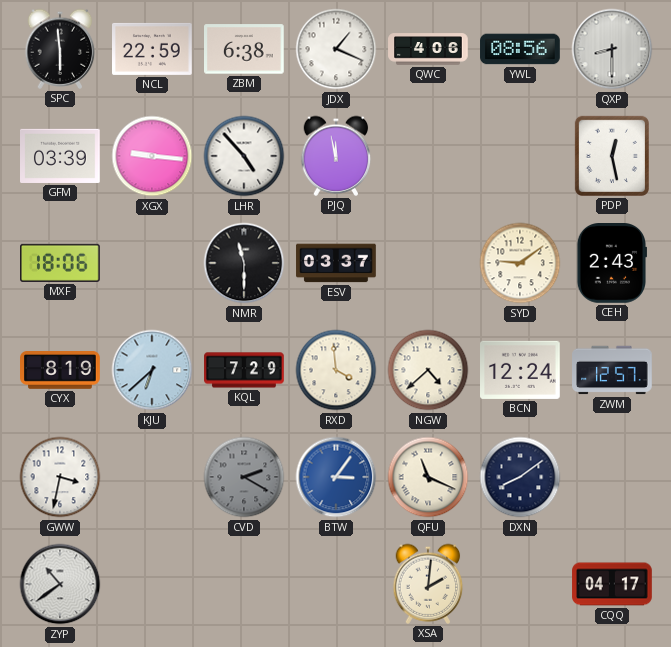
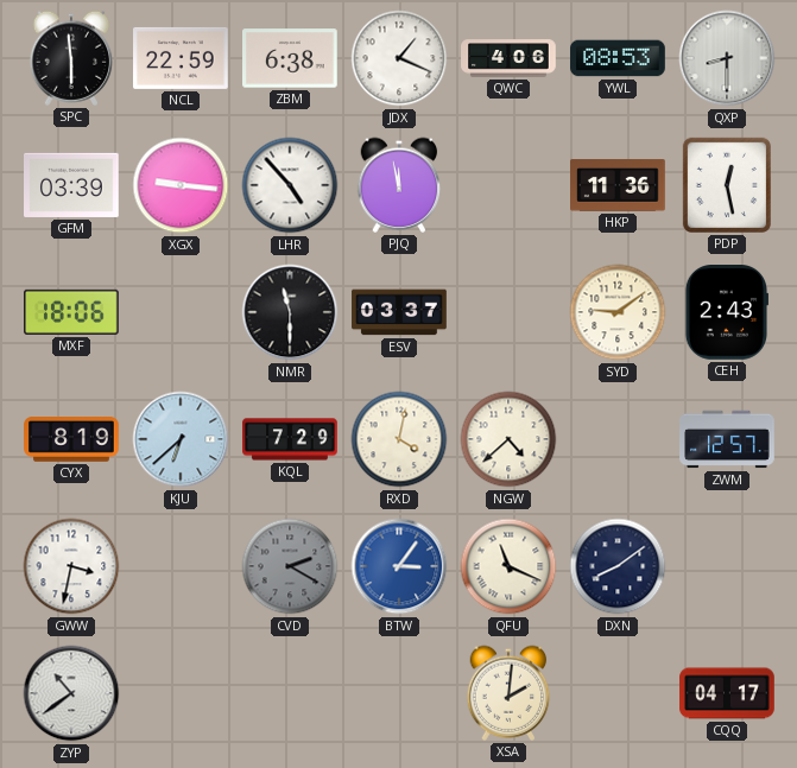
YWL: 08:56 -> 08:53
HKP: none -> 11:36
RXD: 3:59 -> 4:02
BCN: 12:24 -> none
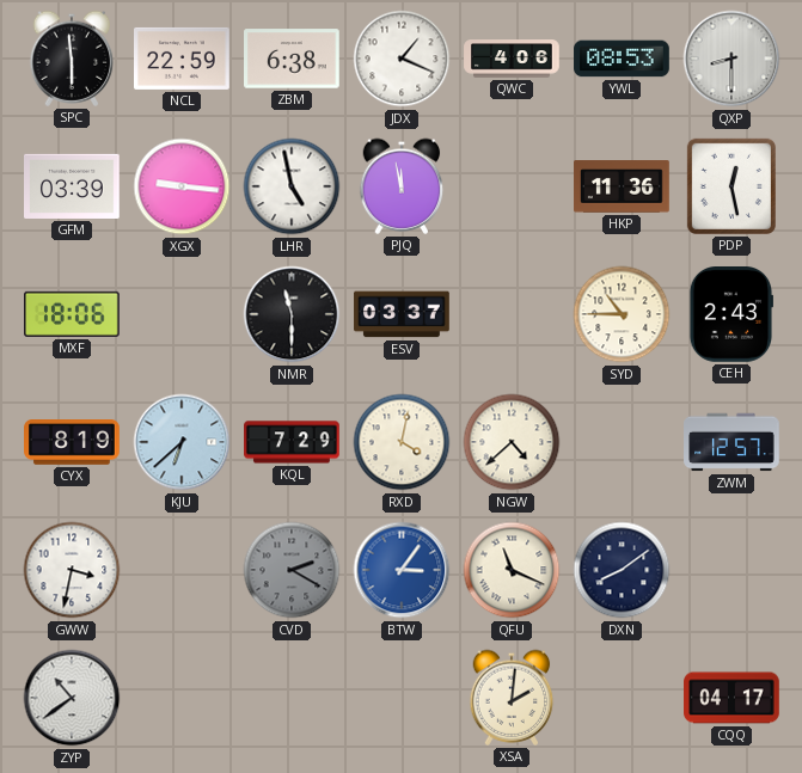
LHR: 4:53 -> 4:58
SYD: 9:09 -> 10:45
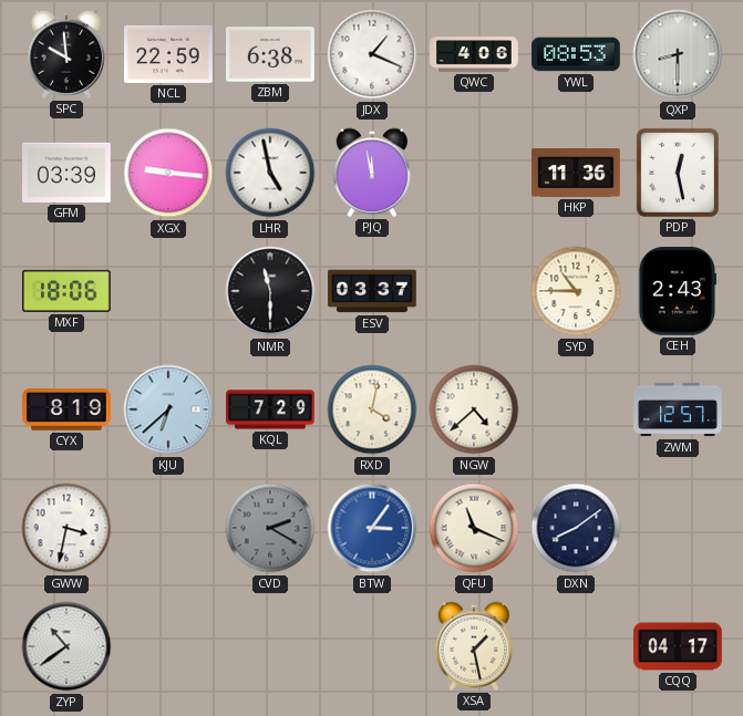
SPC: 5:59 -> 9:59
XSA: 2:01 -> 1:28
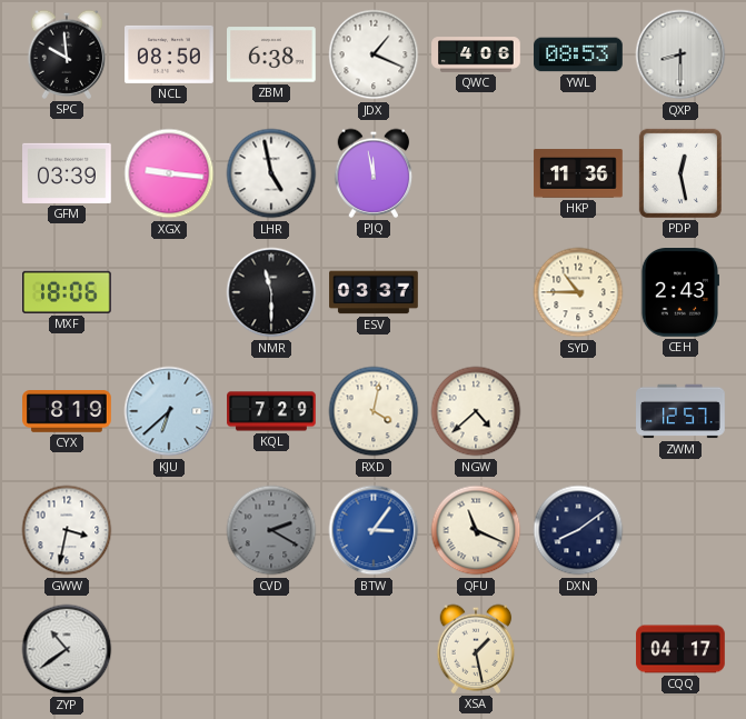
NCL: 22:59 -> 08:50
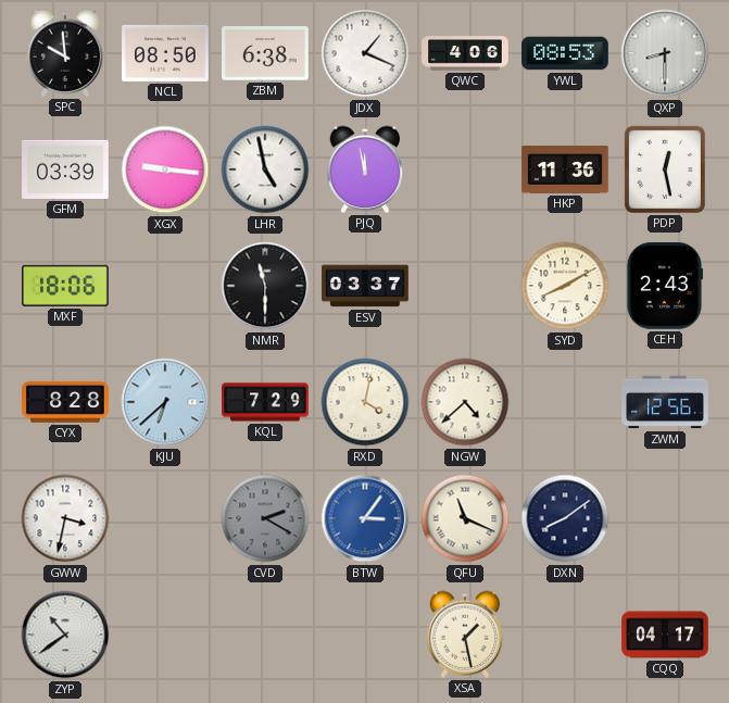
SYD: 10:45 -> 8:10
CYX: 8:19 -> 8:28
ZWM: 12:57 -> 12:56
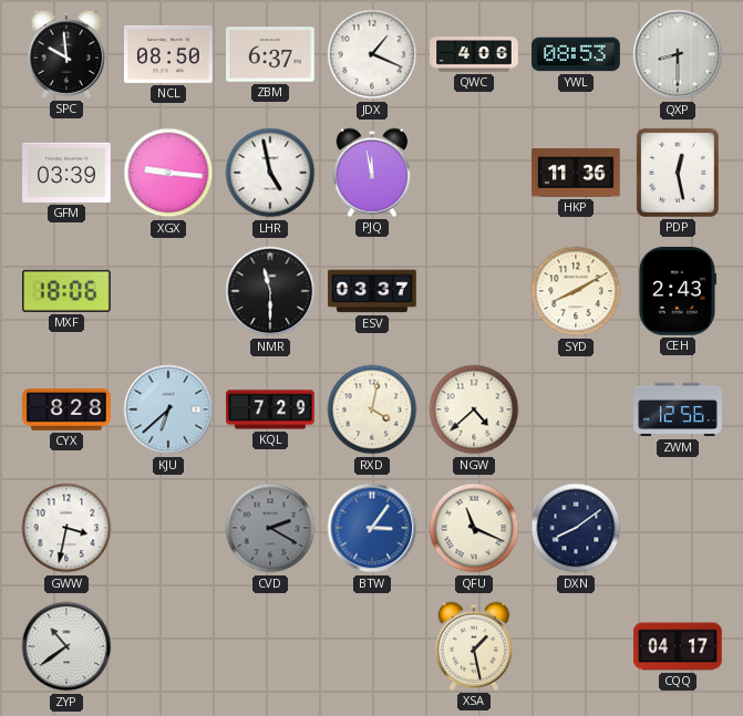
ZBM: 6:38 -> 6:37
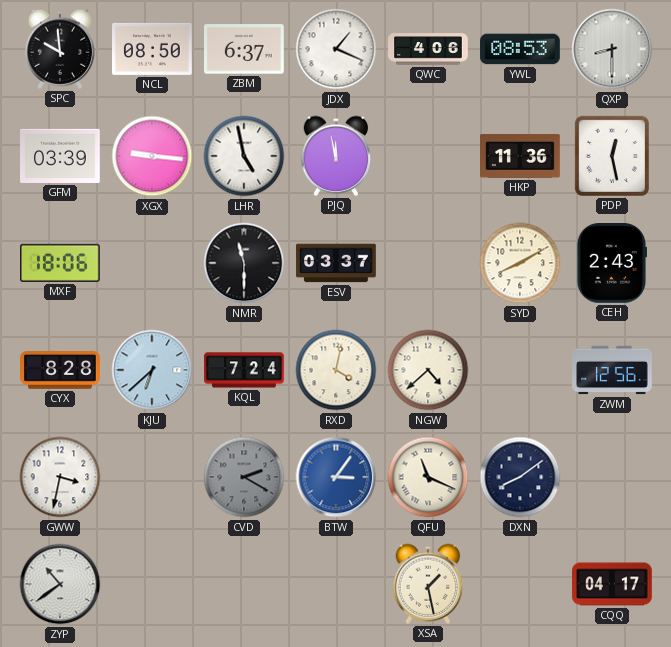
KQL: 7:29 -> 7:24
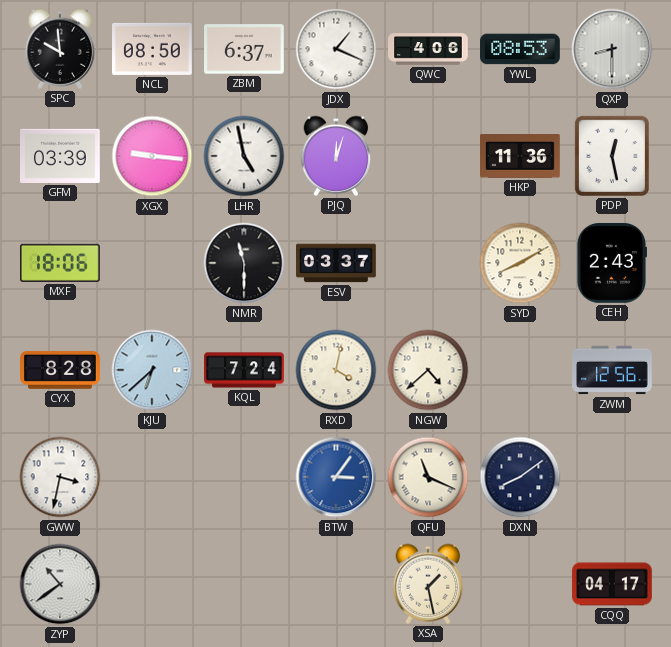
PJQ: 11:58 -> 12:03
CVD: 2:20 -> none
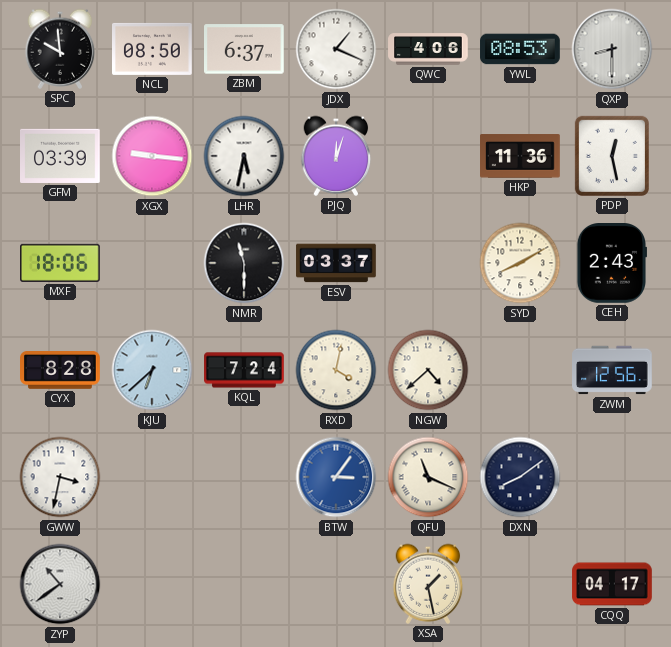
LHR: 4:58 -> 5:32
